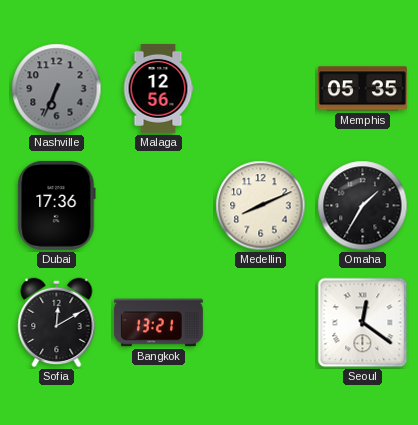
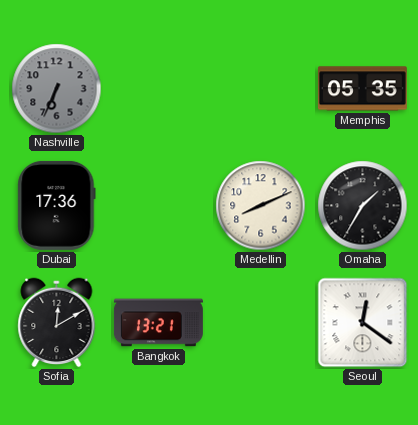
Malaga: 12:56 -> none
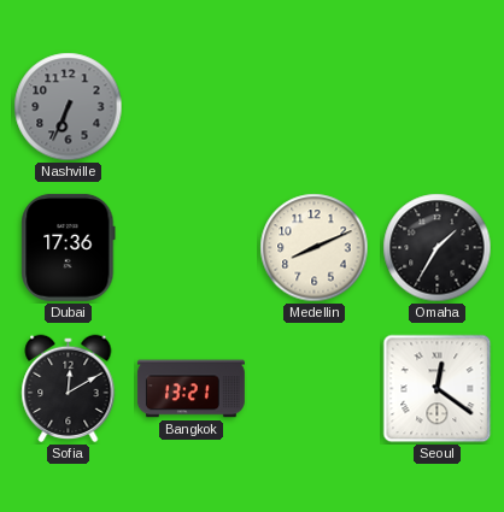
Memphis: 05:35 -> none
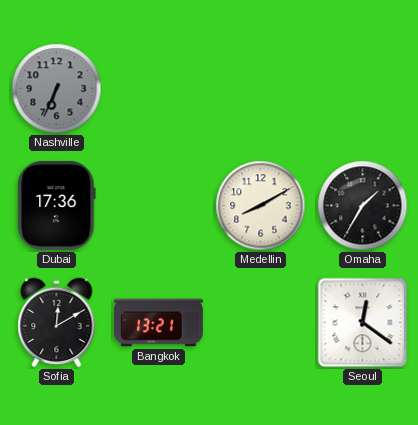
Medellin: 8:11 -> 8:10
